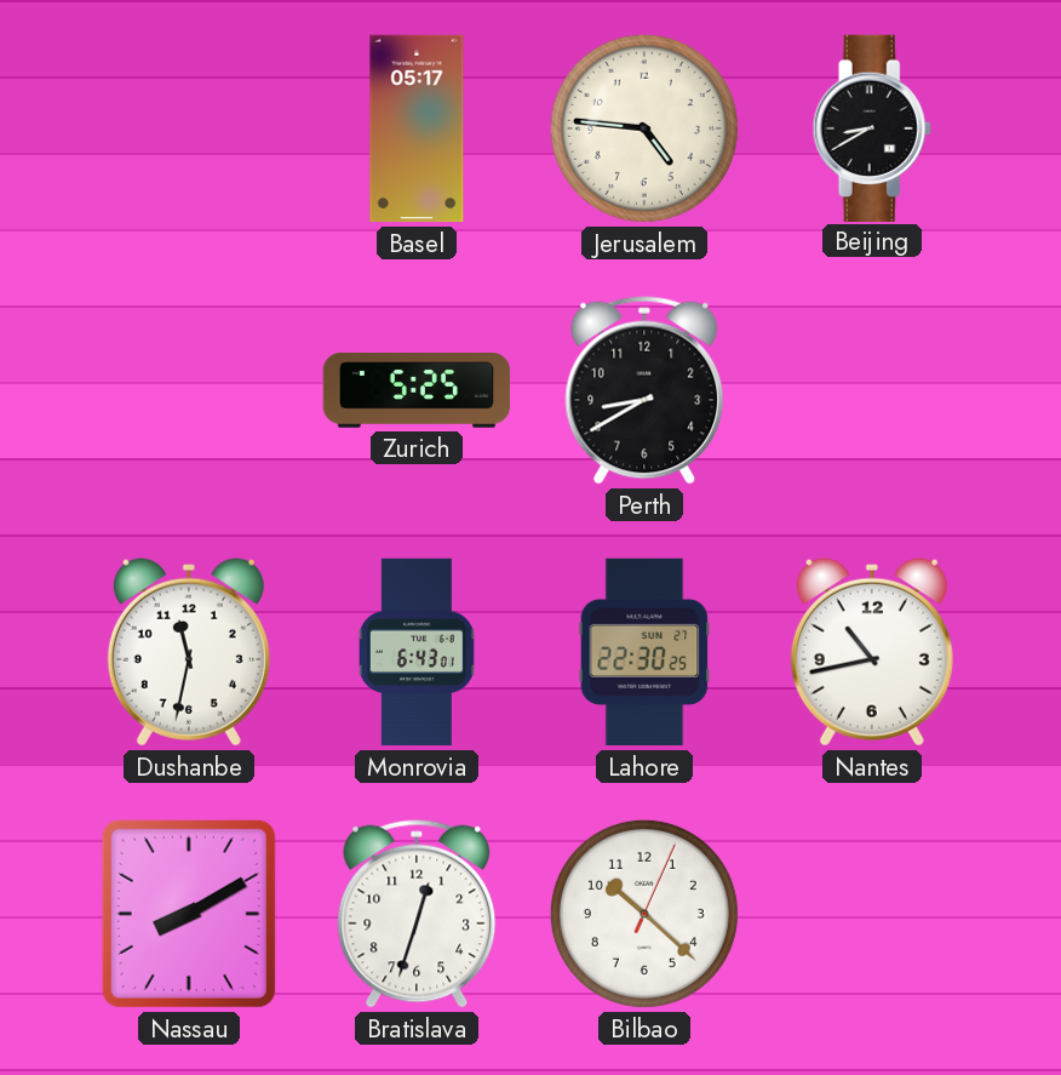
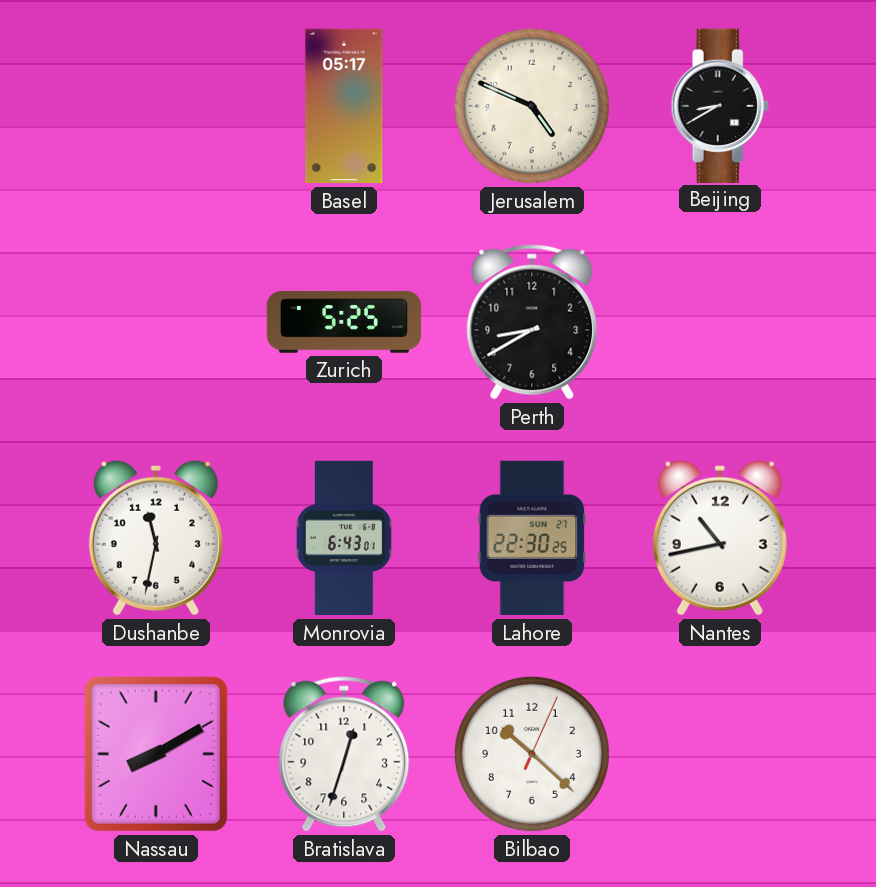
Jerusalem: 4:46 -> 4:49
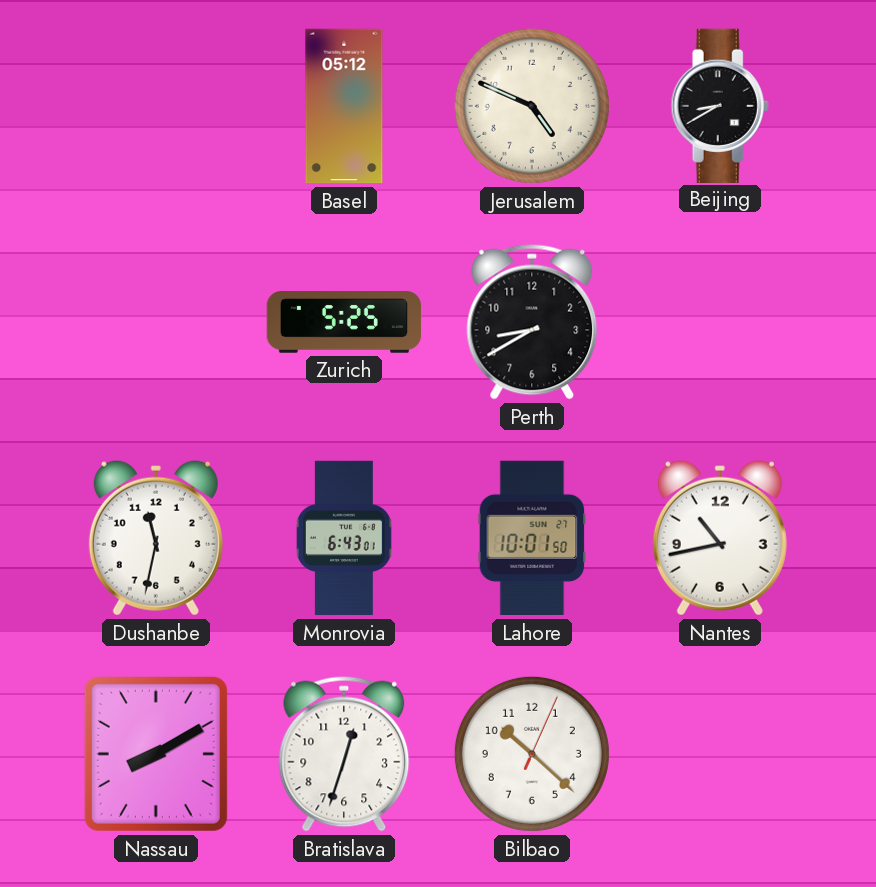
Basel: 05:17 -> 05:12
Lahore: 22:30 -> 10:01
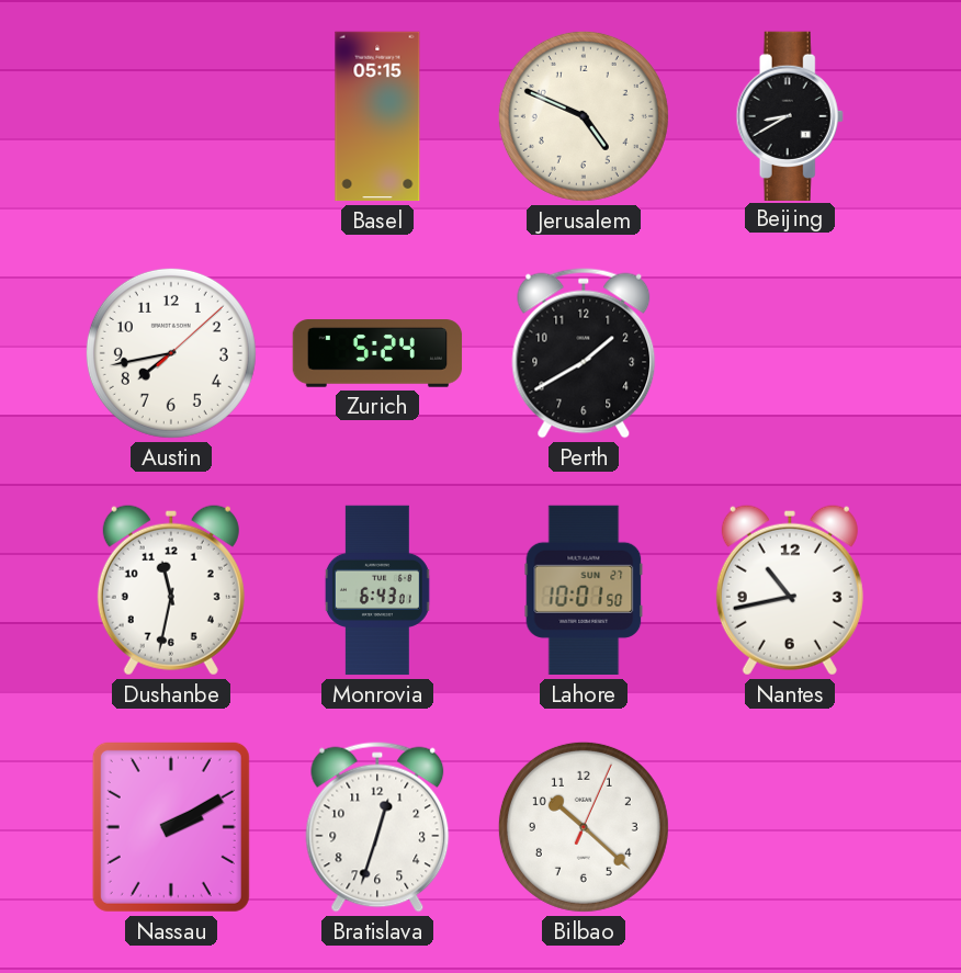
Basel: 05:12 -> 05:15
Austin: none -> 7:43
Zurich: 5:25 -> 5:24
Perth: 8:40 -> 1:40
Nassau: 8:10 -> 2:10
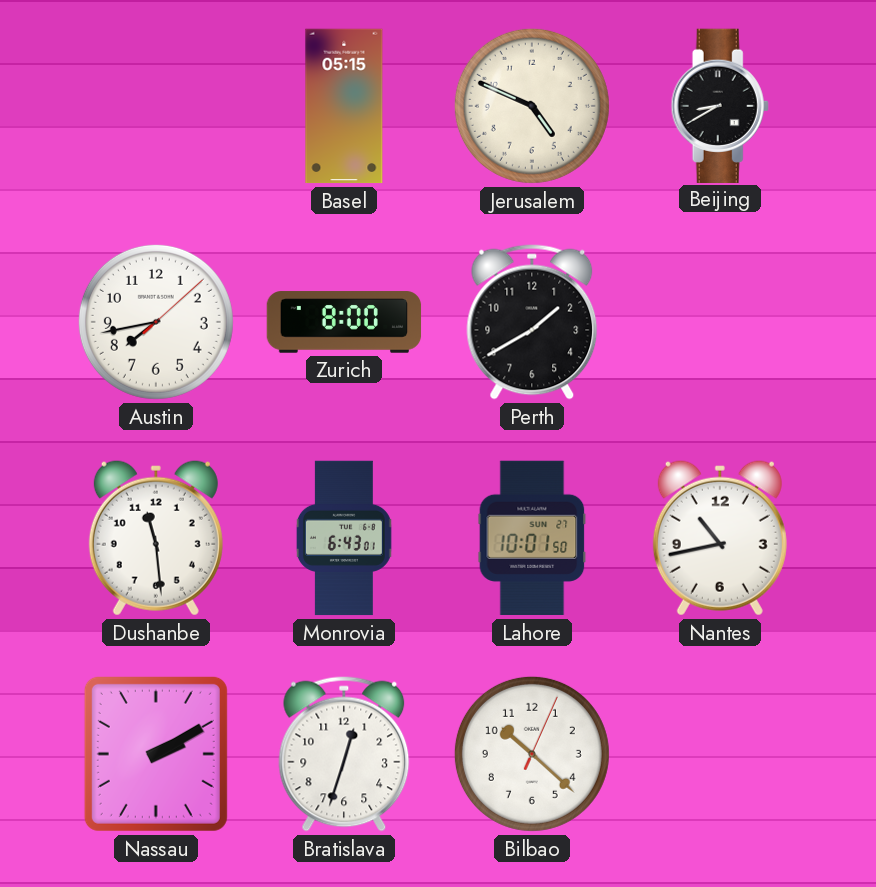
Zurich: 5:24 -> 8:00
Dushanbe: 11:32 -> 11:29
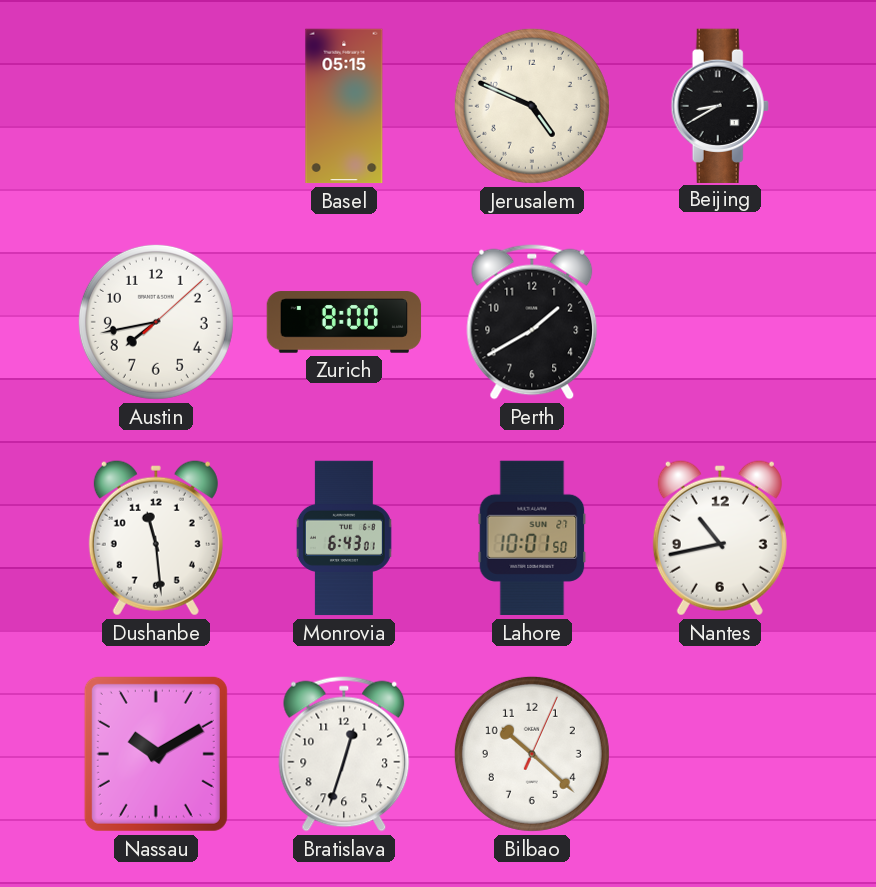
Nassau: 2:10 -> 10:10
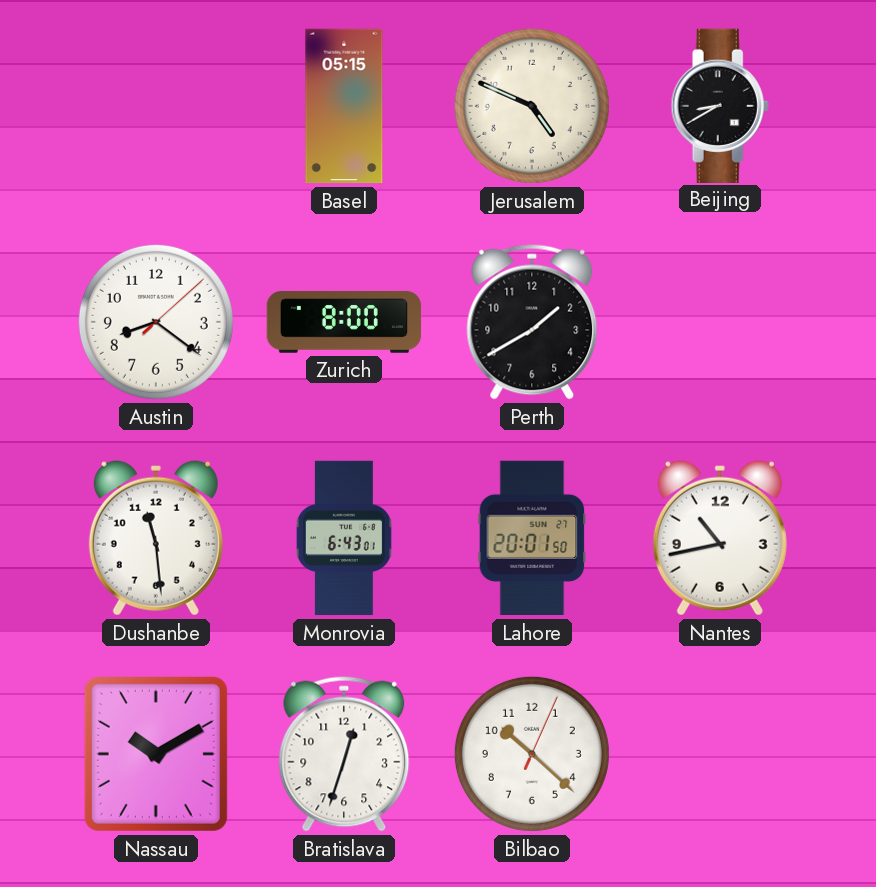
Austin: 7:43 -> 8:21
Lahore: 10:01 -> 20:01
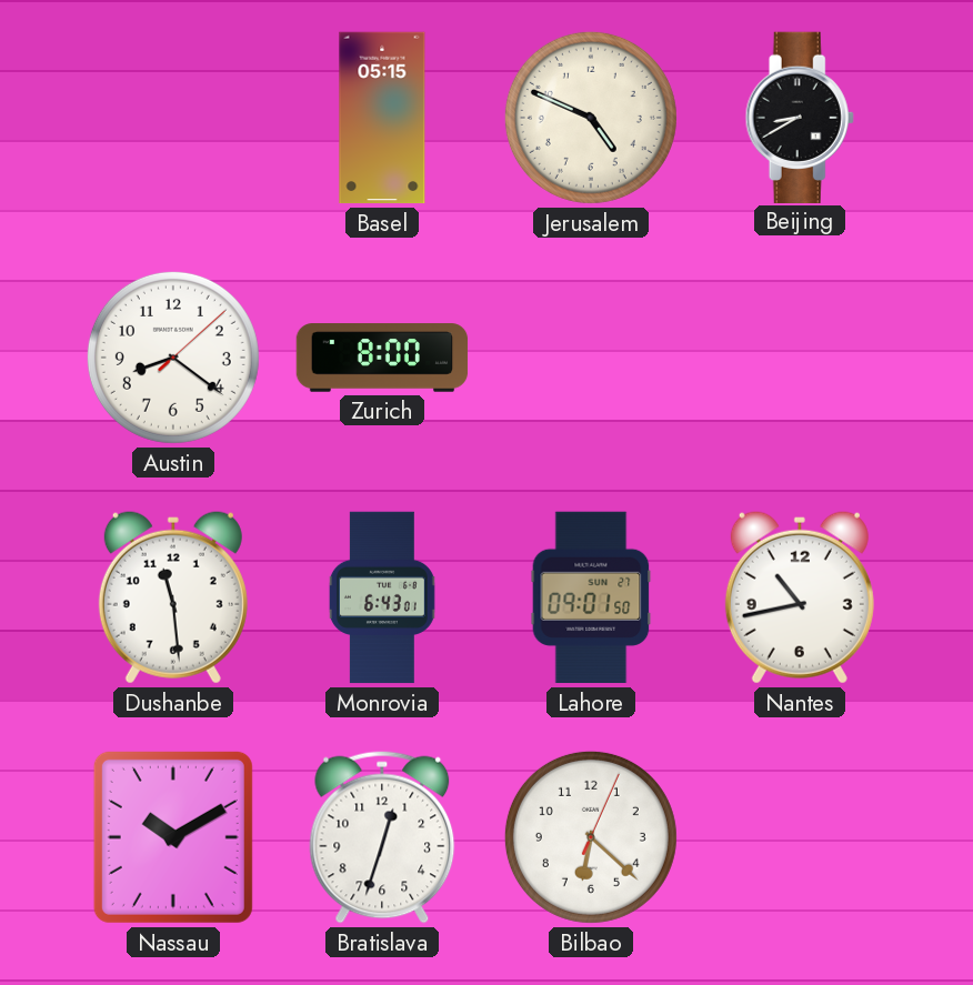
Perth: 1:40 -> none
Lahore: 20:01 -> 09:01
Bilbao: 10:22 -> 6:22
